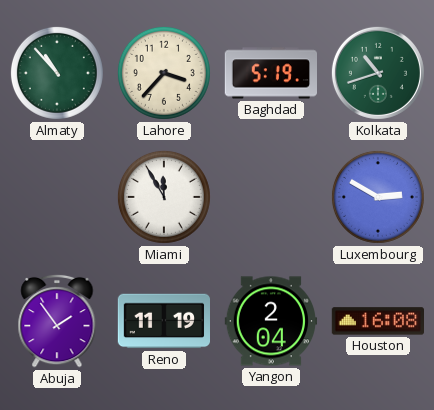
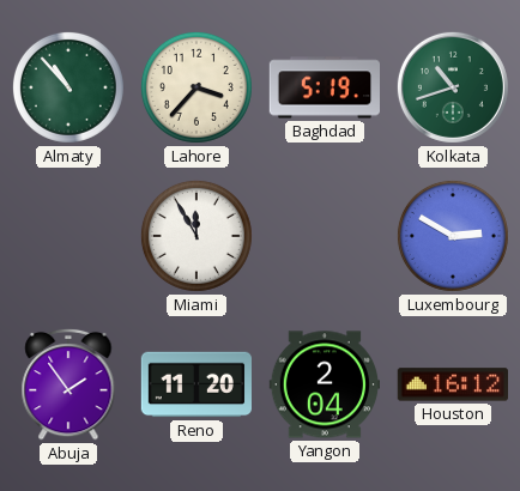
Reno: 11:19 -> 11:20
Houston: 16:08 -> 16:12
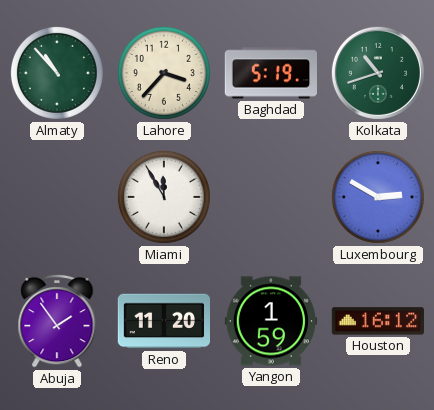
Yangon: 2:04 -> 1:59
